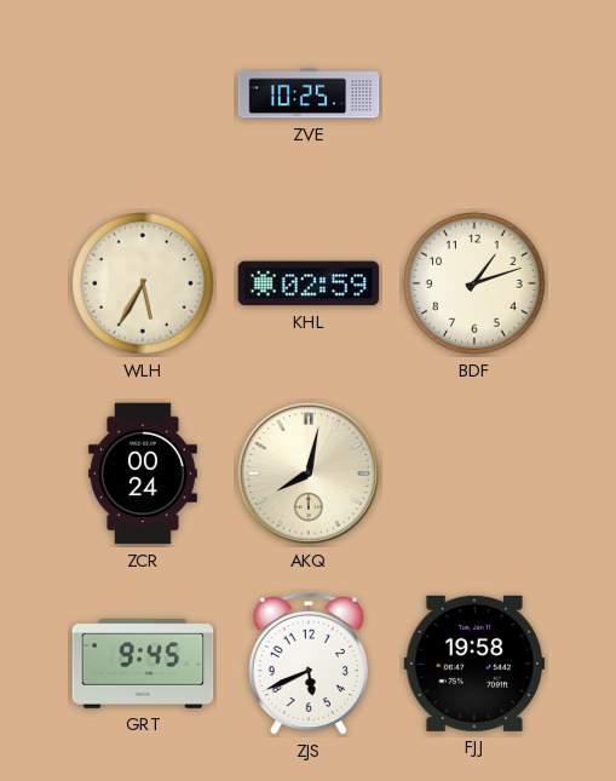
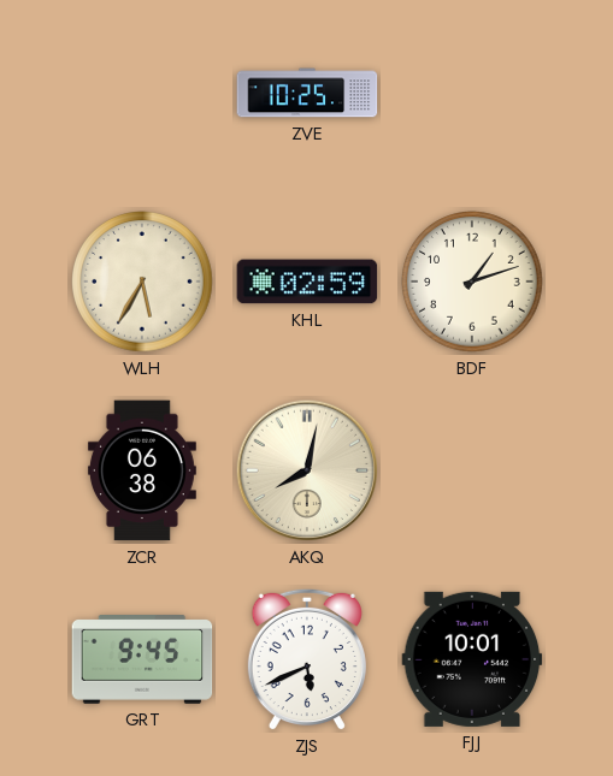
ZCR: 00:24 -> 06:38
FJJ: 19:58 -> 10:01
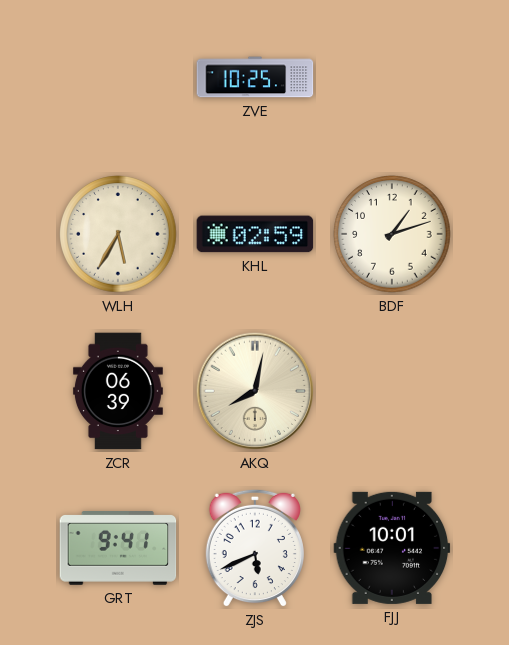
ZCR: 06:38 -> 06:39
GRT: 9:45 -> 9:41
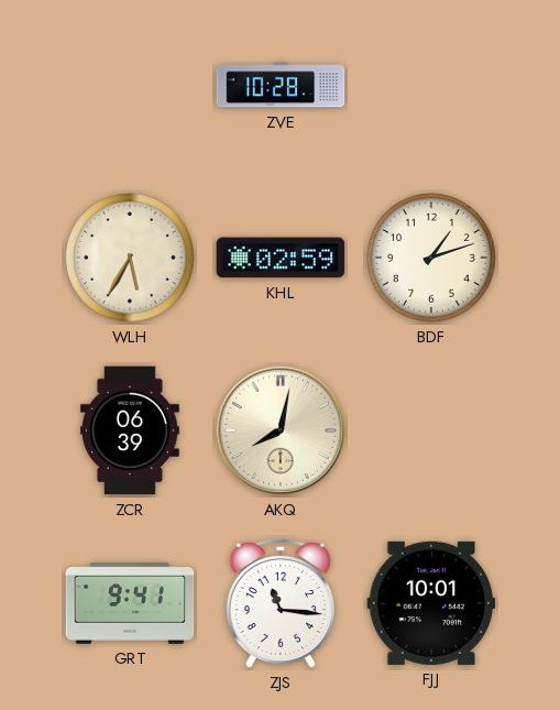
ZVE: 10:25 -> 10:28
ZJS: 5:41 -> 11:16
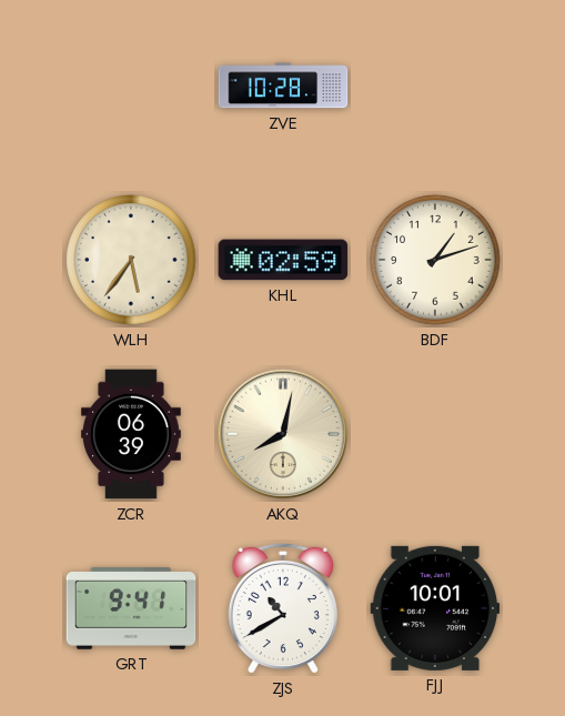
WLH: 5:35 -> 5:36
ZJS: 11:16 -> 10:40
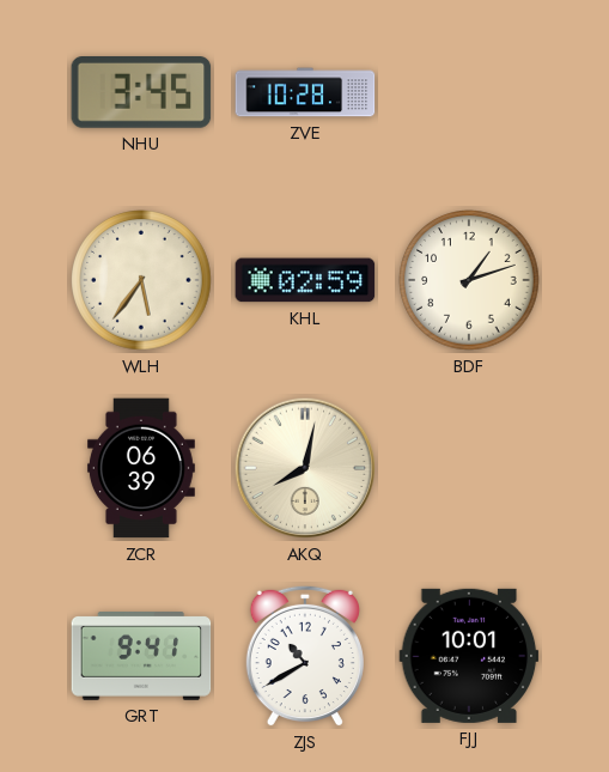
NHU: none -> 3:45
